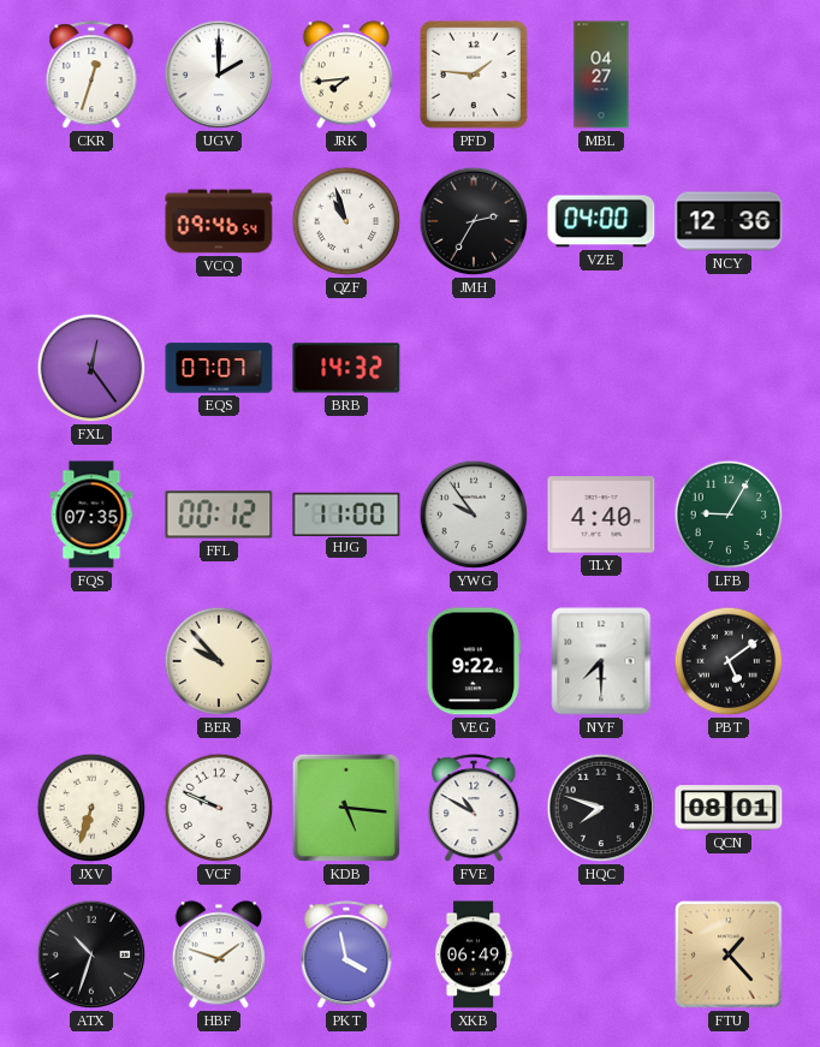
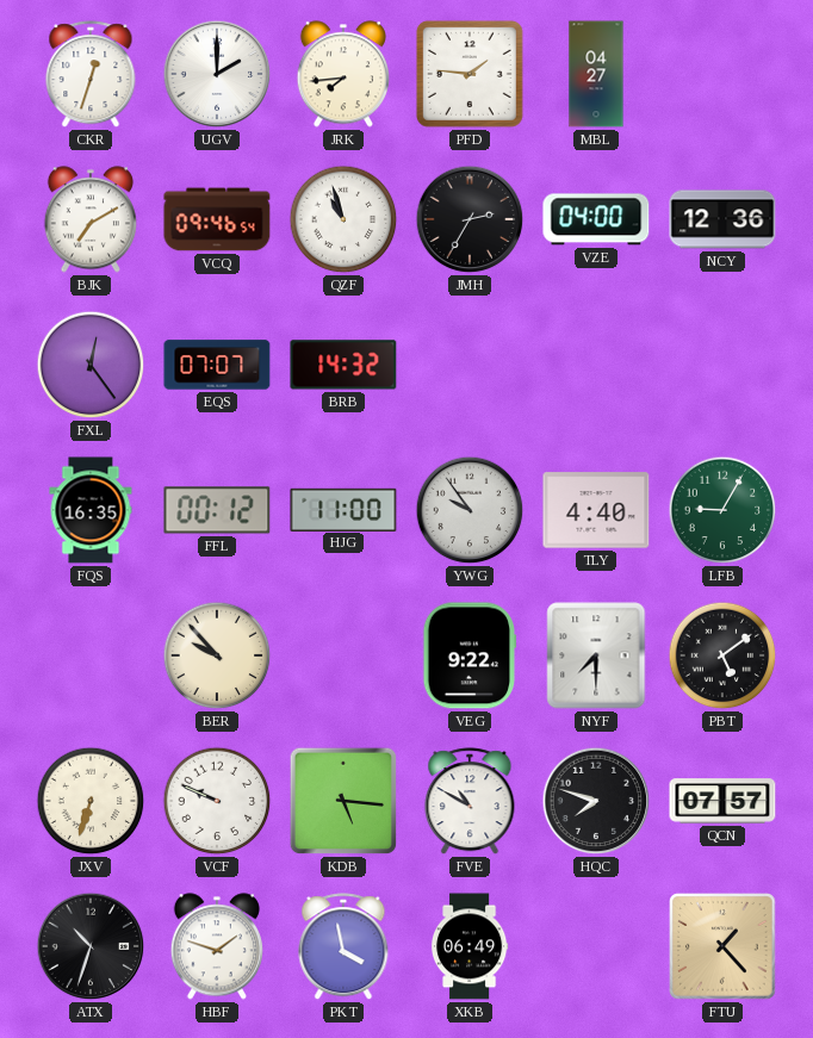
BJK: none -> 7:10
FQS: 07:35 -> 16:35
QCN: 08:01 -> 07:57
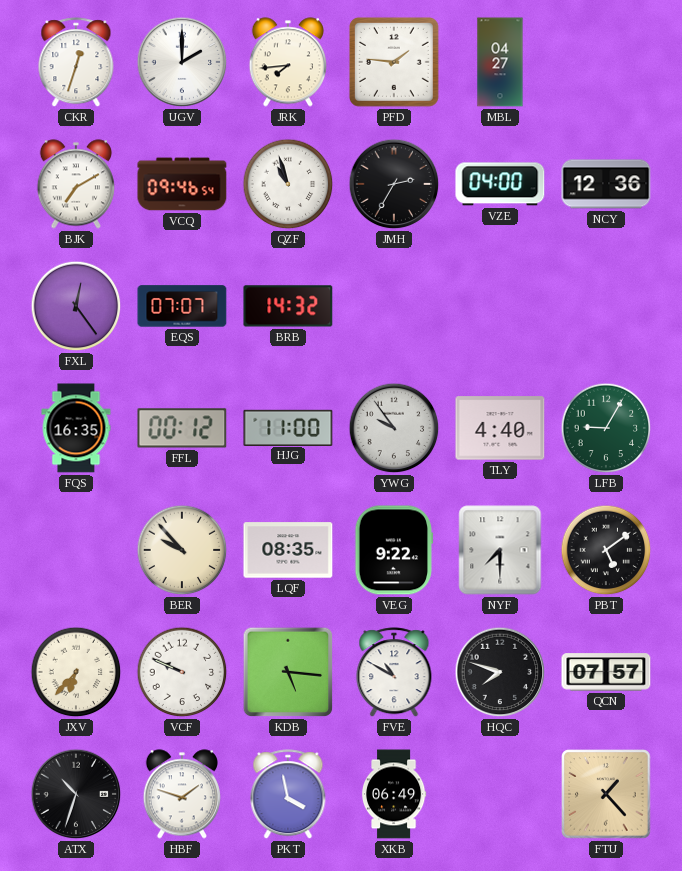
LQF: none -> 08:35
JXV: 6:33 -> 6:37
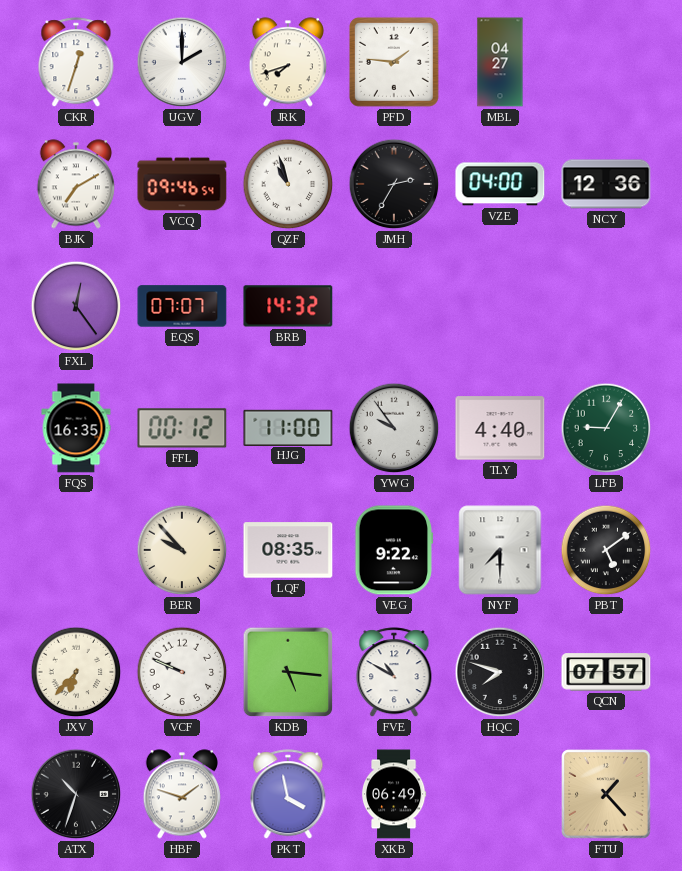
JRK: 7:44 -> 7:42
